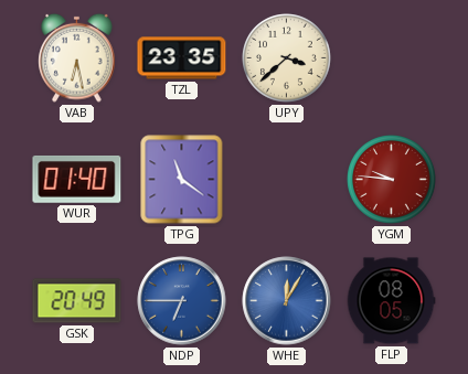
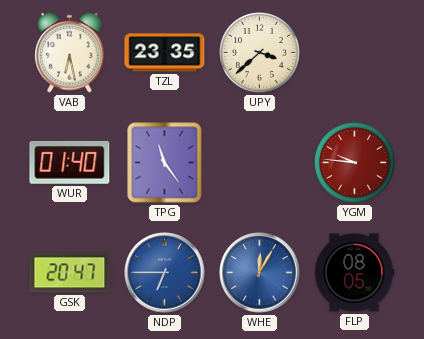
TPG: 11:21 -> 11:24
GSK: 20:49 -> 20:47
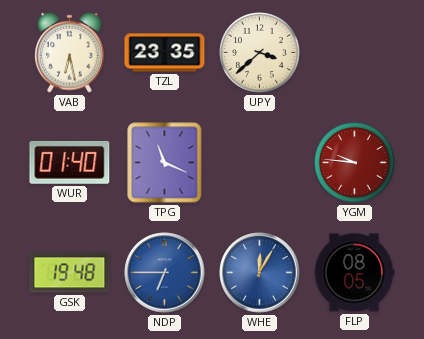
TPG: 11:24 -> 11:19
GSK: 20:47 -> 19:48
